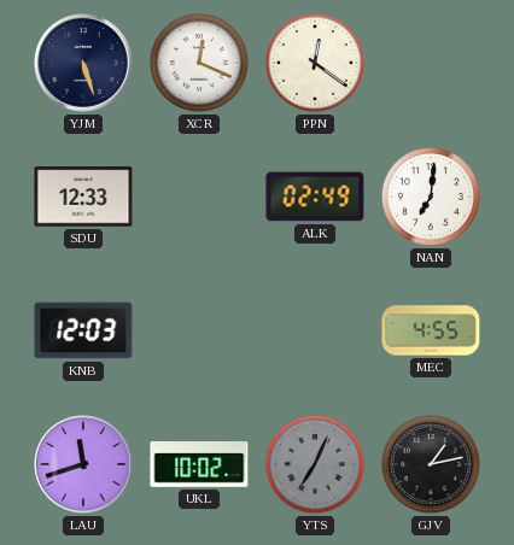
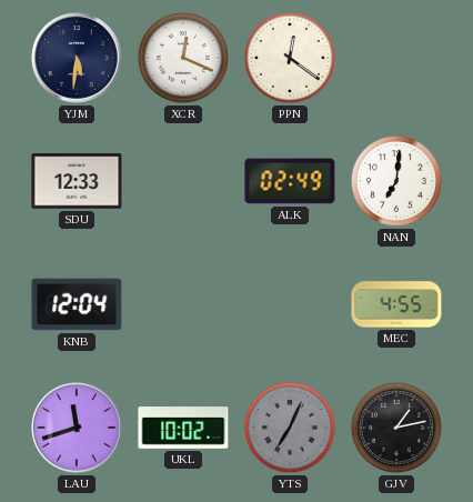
YJM: 5:27 -> 5:31
KNB: 12:03 -> 12:04
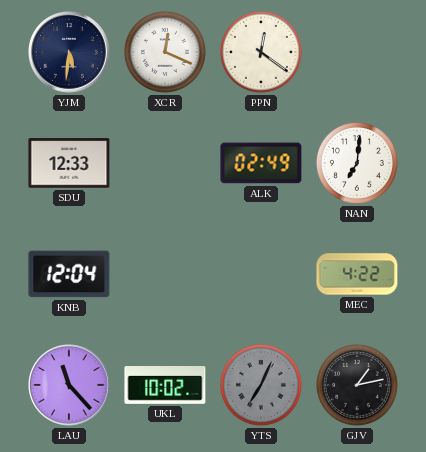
MEC: 4:55 -> 4:22
LAU: 11:42 -> 11:23
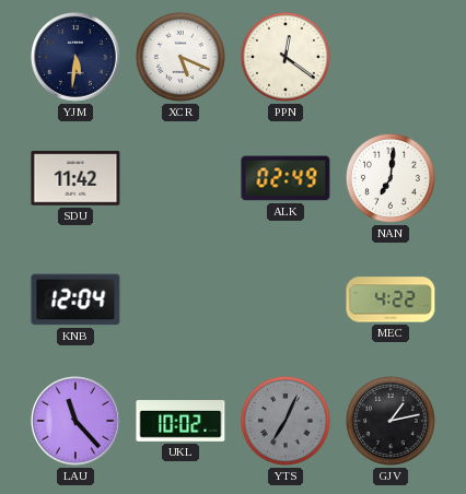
XCR: 12:19 -> 5:19
SDU: 12:33 -> 11:42
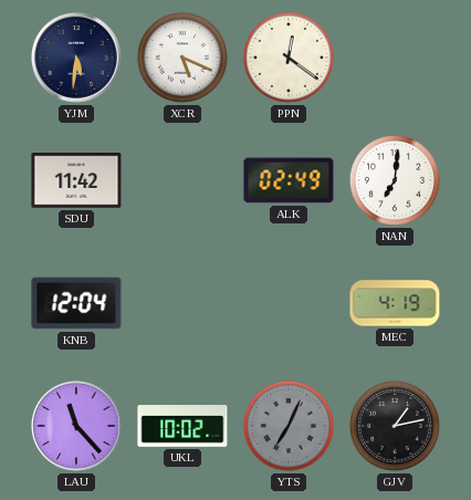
MEC: 4:22 -> 4:19
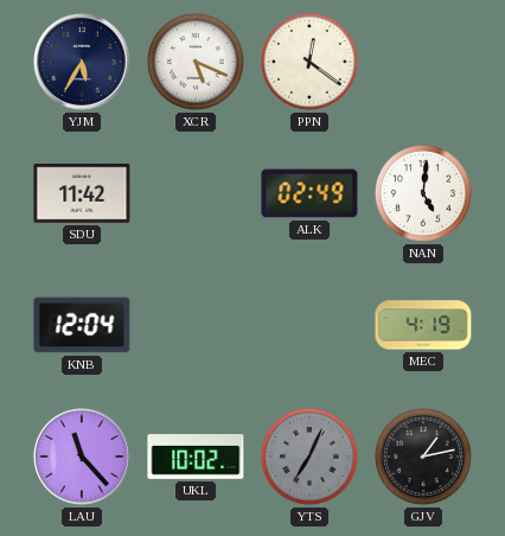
YJM: 5:31 -> 5:35
NAN: 7:01 -> 5:01
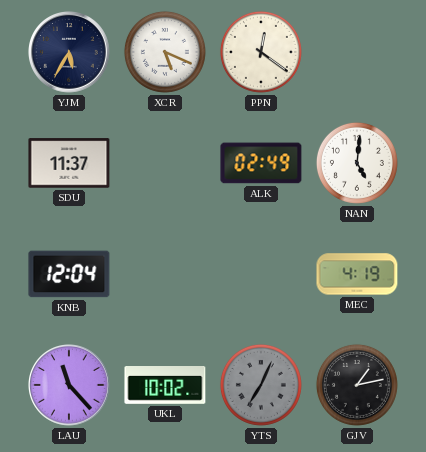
SDU: 11:42 -> 11:37
